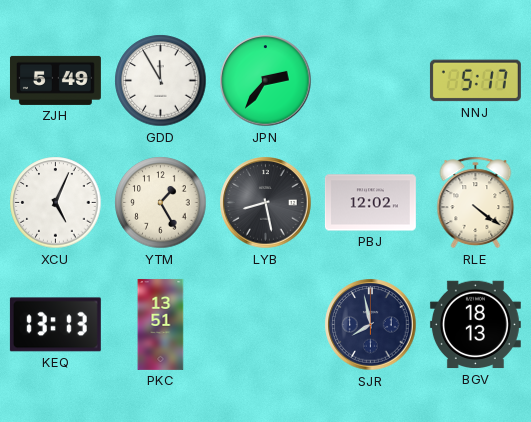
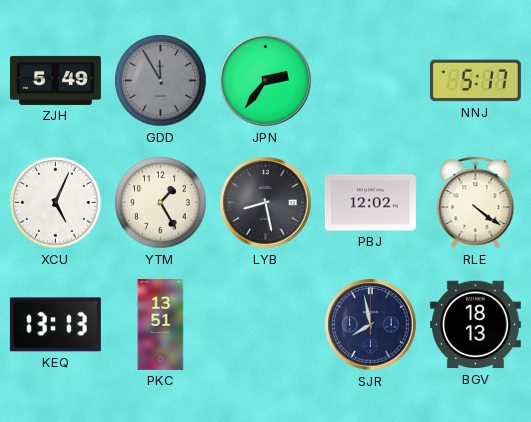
GDD dial: white -> grey
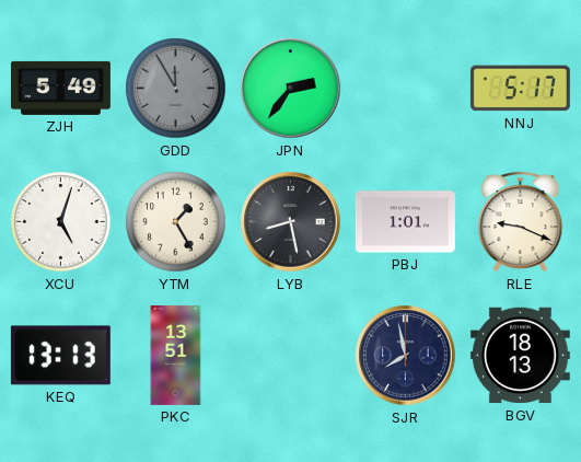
XCU: 5:04 -> 5:03
PBJ: 12:02 -> 1:01
RLE: 4:21 -> 9:19
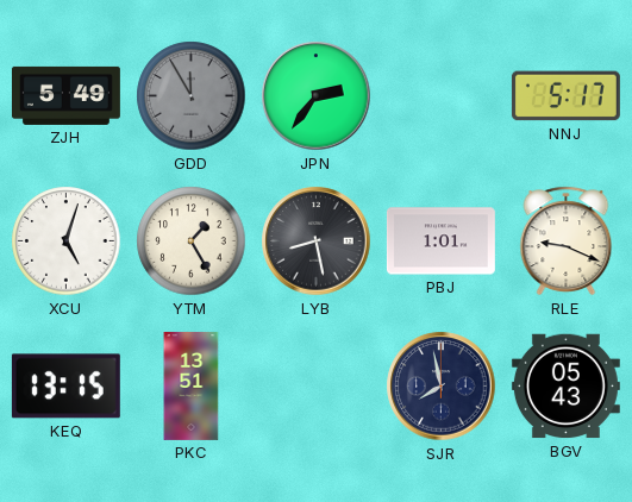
KEQ: 13:13 -> 13:15
BGV: 18:13 -> 05:43
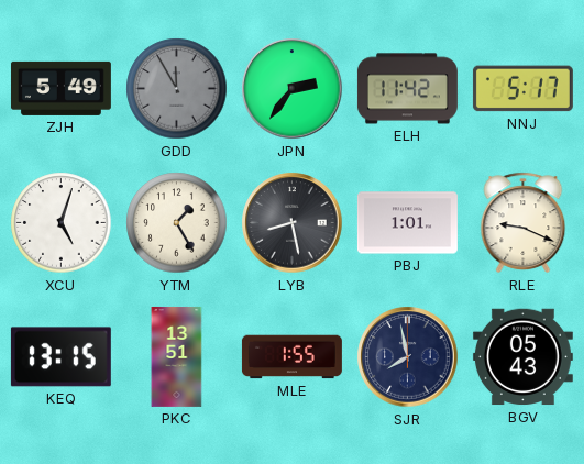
ELH: none -> 11:42
MLE: none -> 1:55
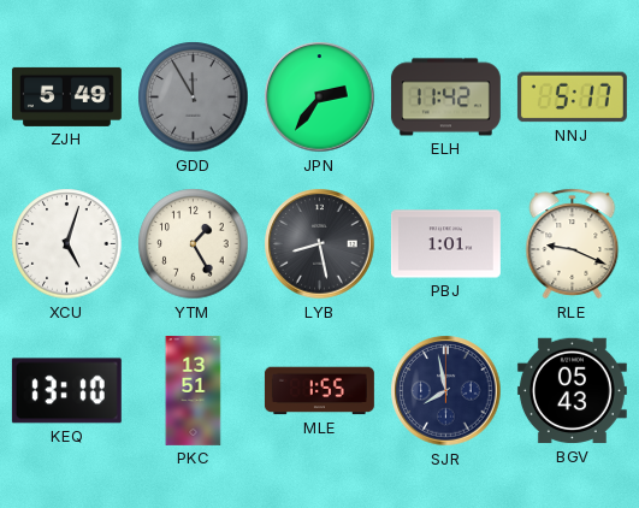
KEQ: 13:15 -> 13:10
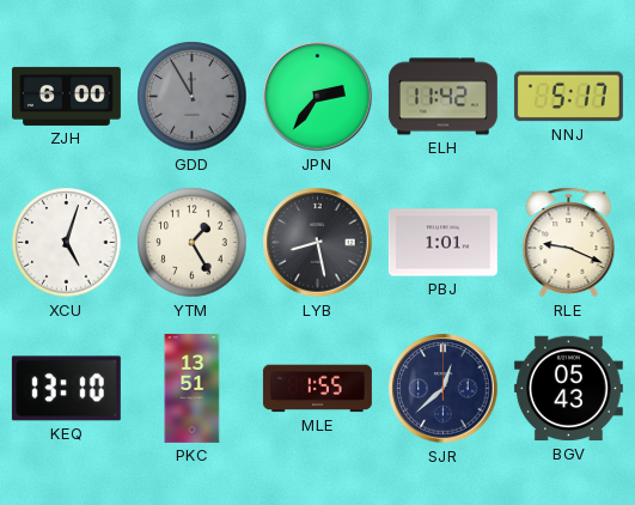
ZJH: 5:49 -> 6:00
SJR: 7:58 -> 12:38
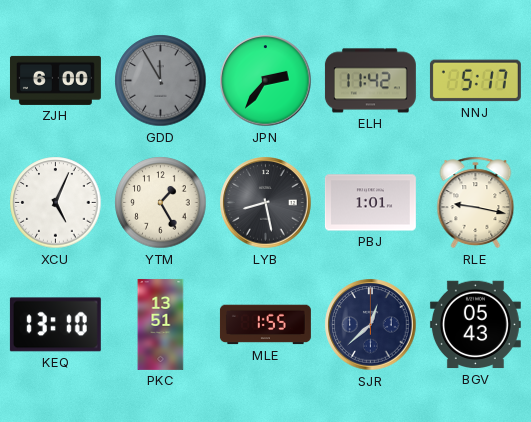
XCU: 5:03 -> 5:04
RLE: 9:19 -> 9:17
